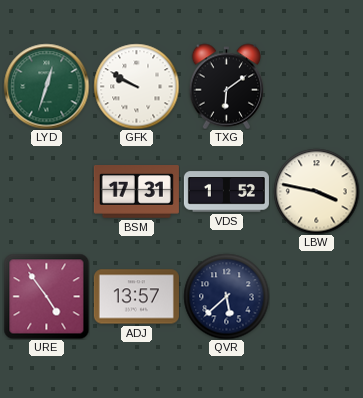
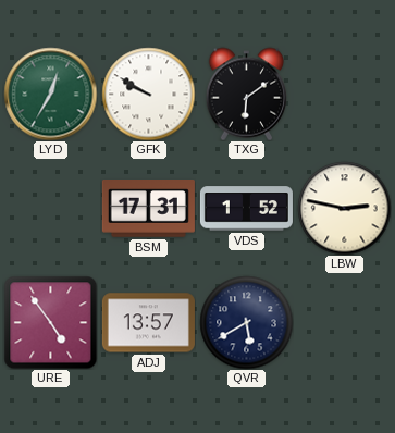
LYD: 12:33 -> 12:35
LBW: 3:47 -> 2:47
QVR: 5:38 -> 5:40
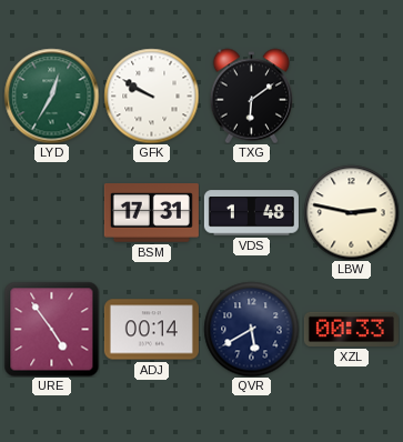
VDS: 1:52 -> 1:48
ADJ: 13:57 -> 00:14
XZL: none -> 00:33
